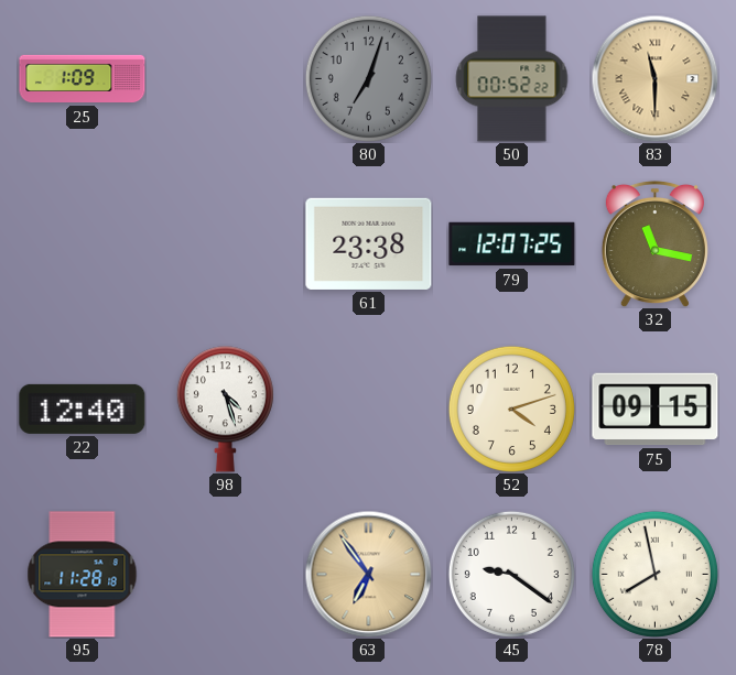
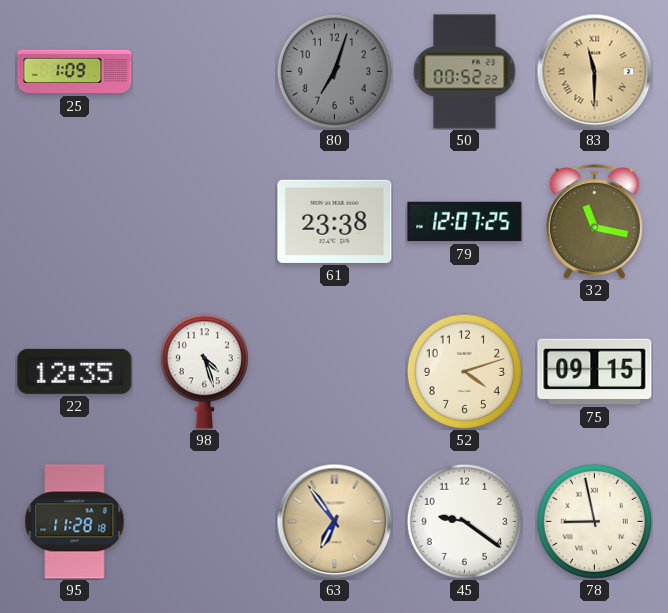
22: 12:40 -> 12:35
78: 7:58 -> 8:58
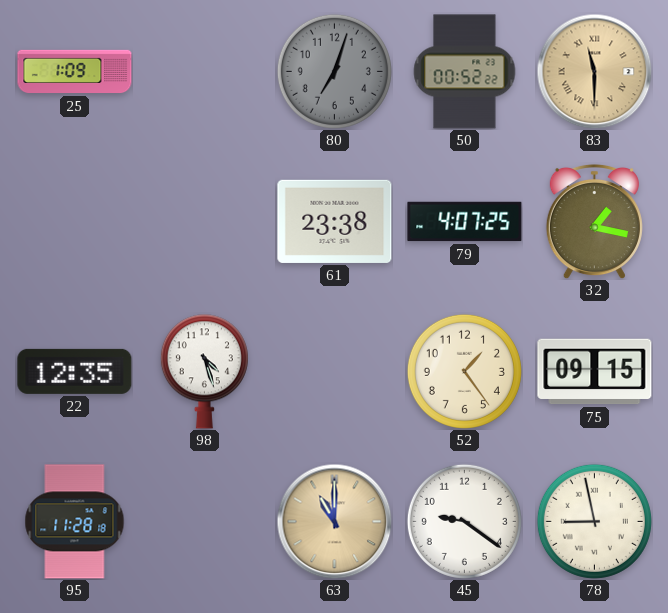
79: 12:07 -> 4:07
32: 11:17 -> 1:17
52: 4:12 -> 1:24
63: 6:54 -> 11:00
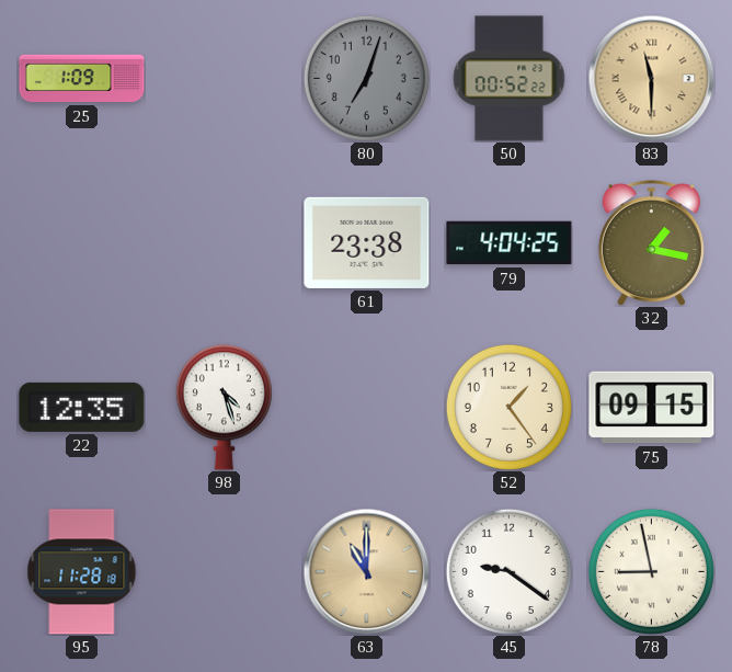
79: 4:07 -> 4:04
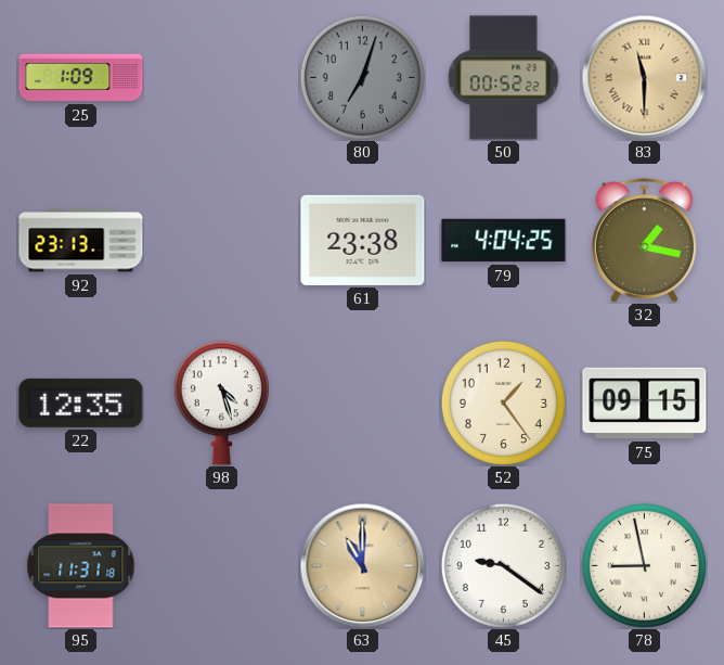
92: none -> 23:13
95: 11:28 -> 11:31
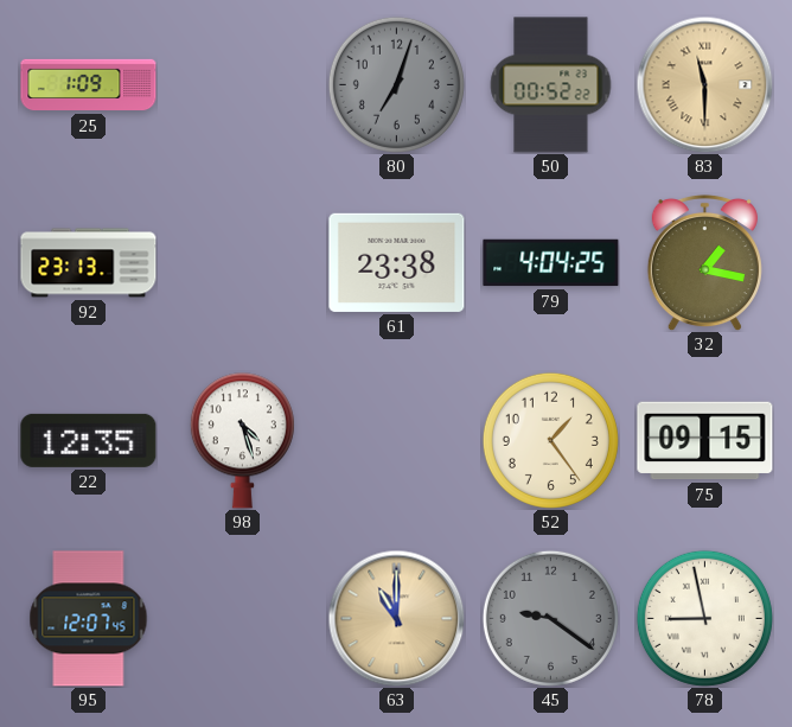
95: 11:31 -> 12:07
45 dial: white -> grey
